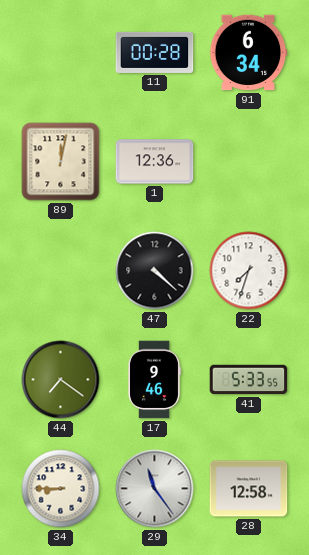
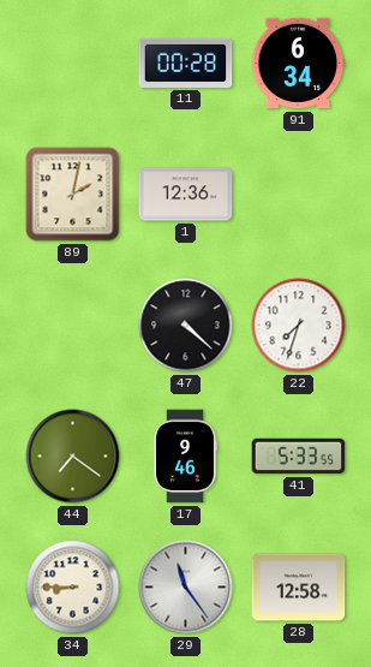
89: 12:02 -> 2:02
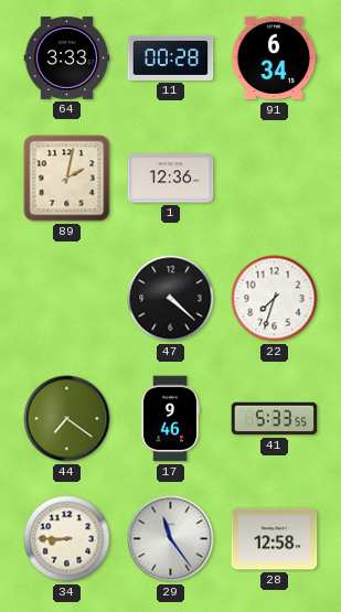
64: none -> 3:33
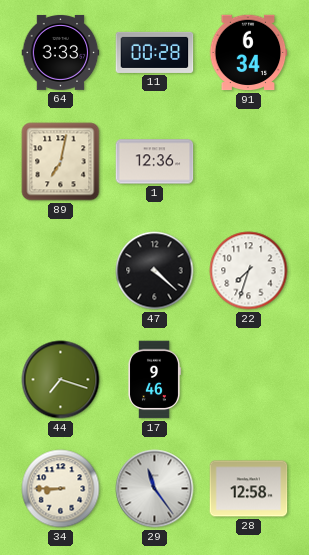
89: 2:02 -> 7:02
44: 7:21 -> 7:18
41: 5:33 -> none
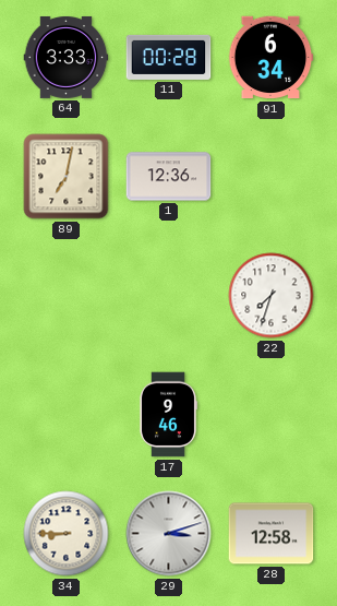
47: 4:22 -> none
44: 7:18 -> none
29: 11:24 -> 3:12
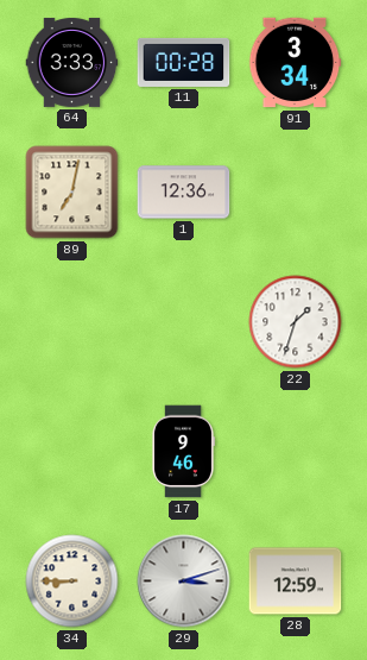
91: 6:34 -> 3:34
22: 7:33 -> 1:33
28: 12:58 -> 12:59
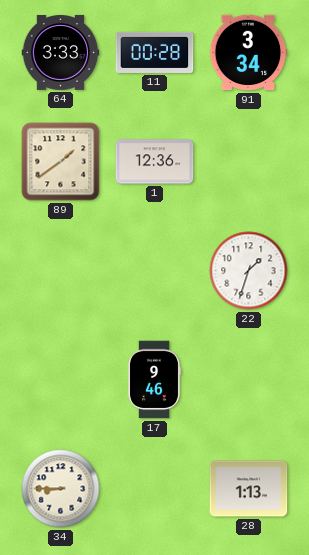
89: 7:02 -> 1:39
29: 3:12 -> none
28: 12:59 -> 1:13
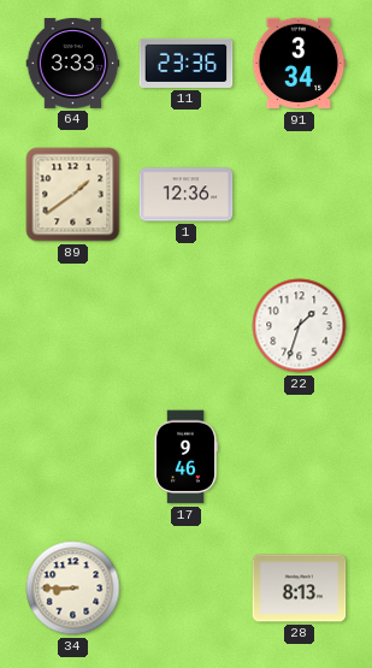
11: 00:28 -> 23:36
28: 1:13 -> 8:13
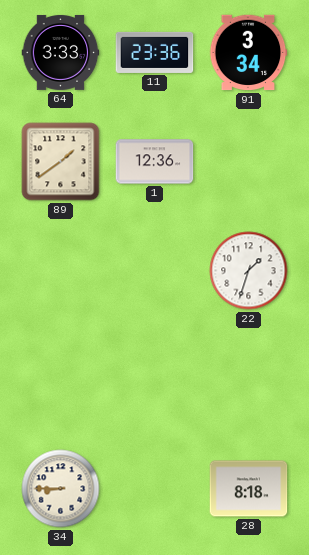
17: 9:46 -> none
28: 8:13 -> 8:18
